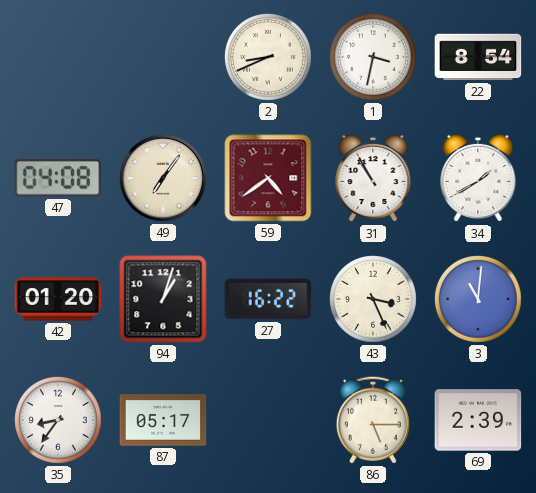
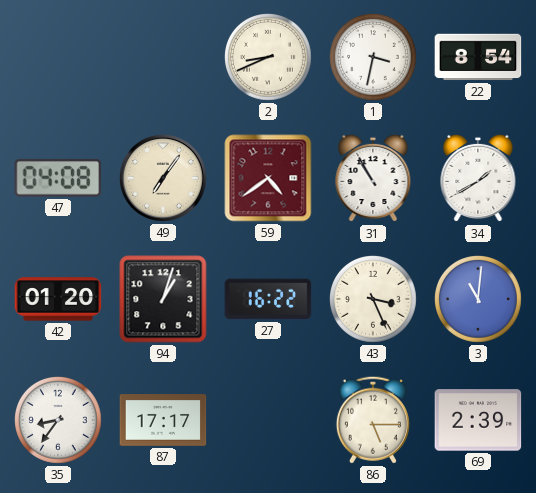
87: 05:17 -> 17:17
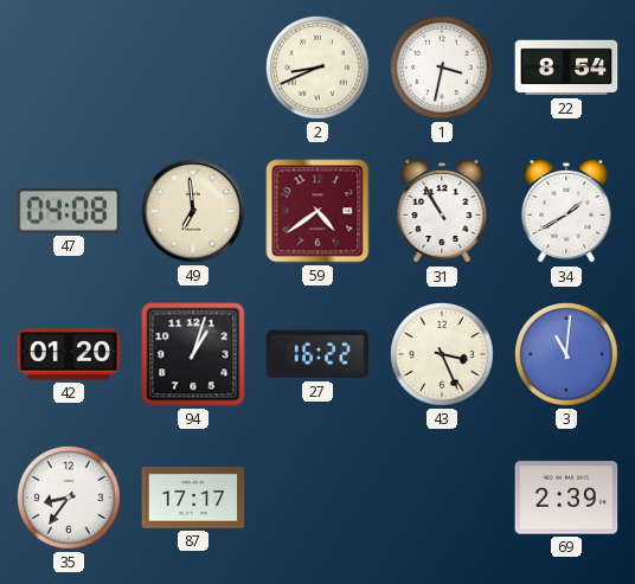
49: 7:06 -> 6:59
86: 5:15 -> none
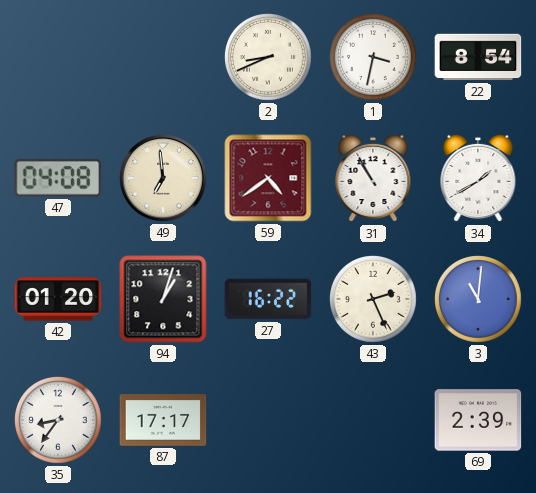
43: 3:26 -> 2:26
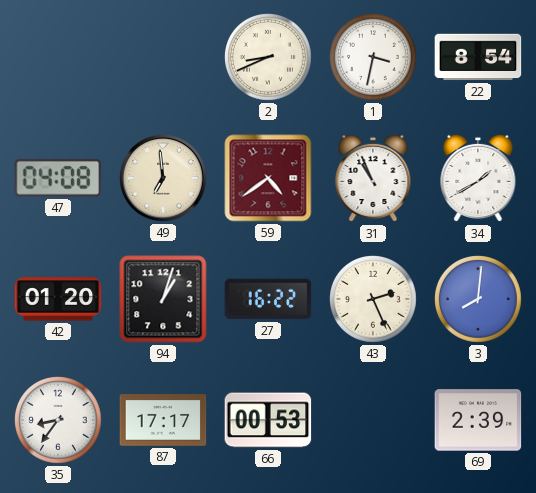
31: 10:55 -> 10:56
3: 11:01 -> 8:01
66: none -> 00:53
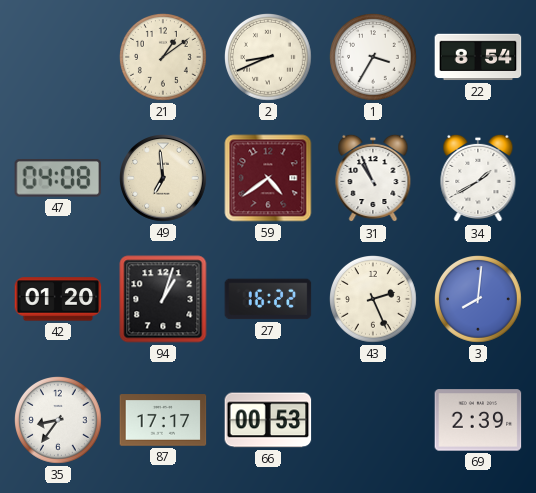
21: none -> 1:09
1: 3:32 -> 3:35
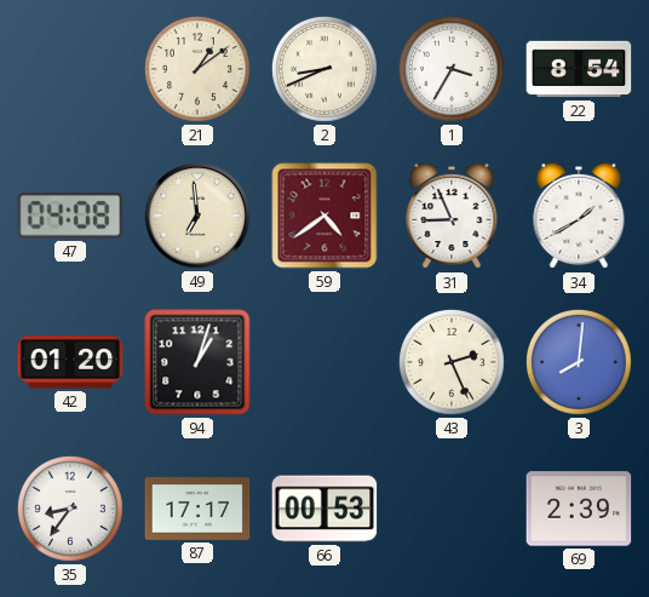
31: 10:56 -> 8:56
27: 16:22 -> none
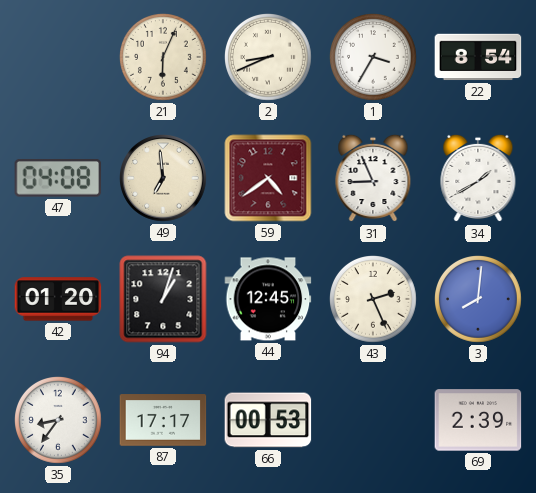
21: 1:09 -> 6:04
44: none -> 12:45
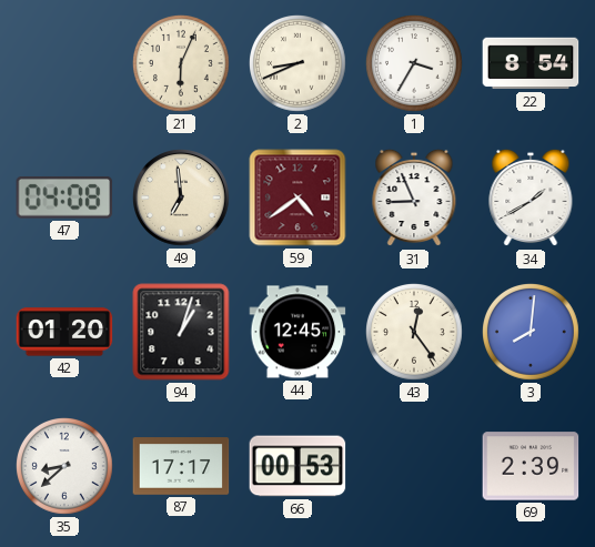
43: 2:26 -> 12:24
35: 8:36 -> 8:38
